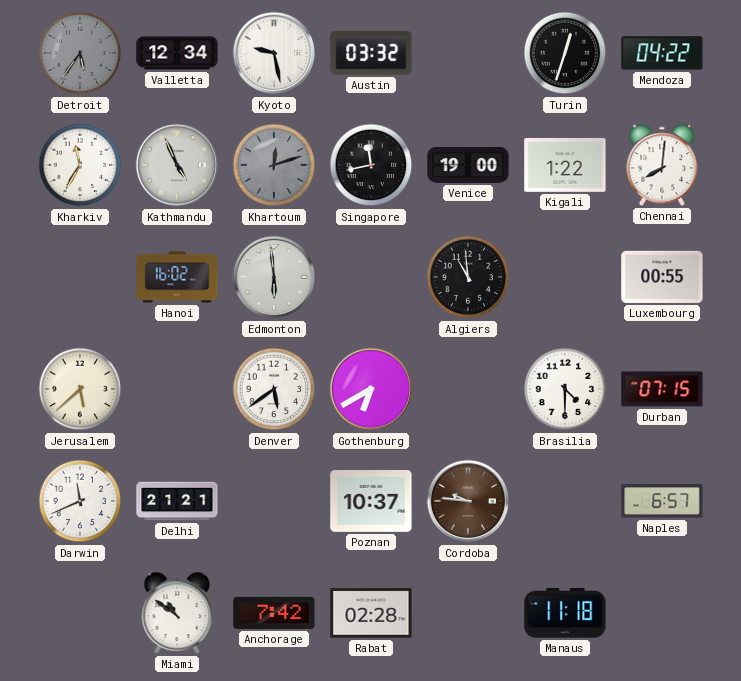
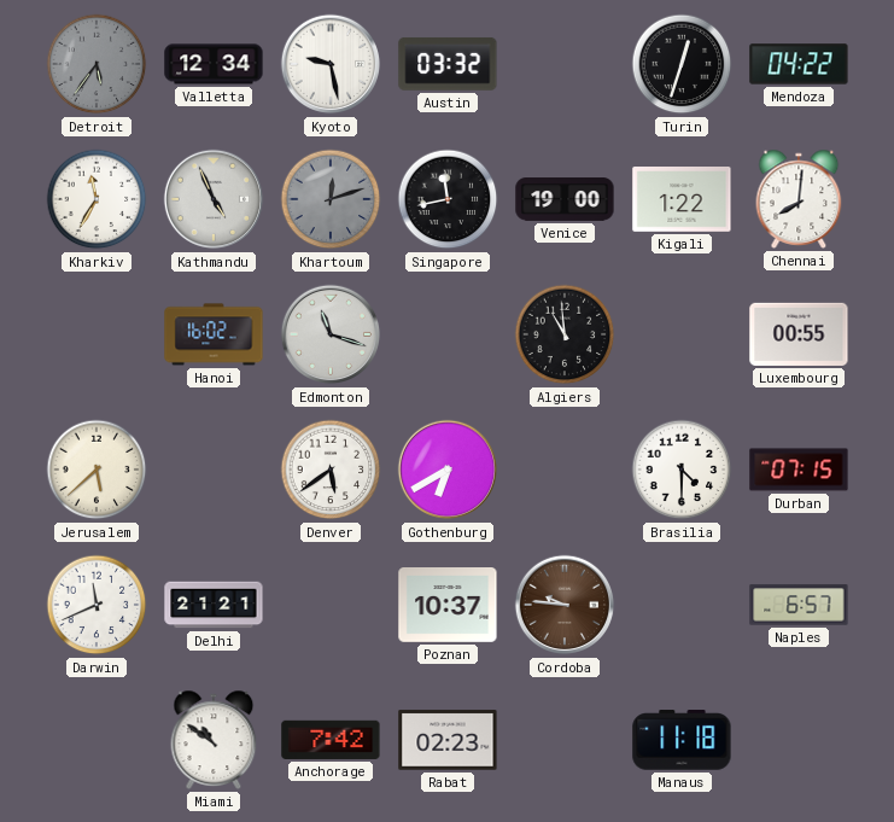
Edmonton: 5:59 -> 11:18
Rabat: 02:28 -> 02:23
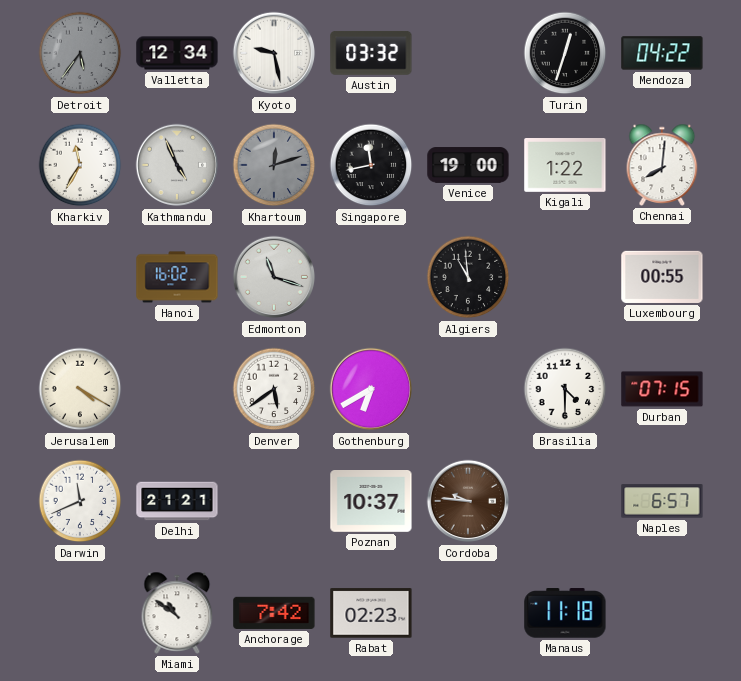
Jerusalem: 5:38 -> 4:20
